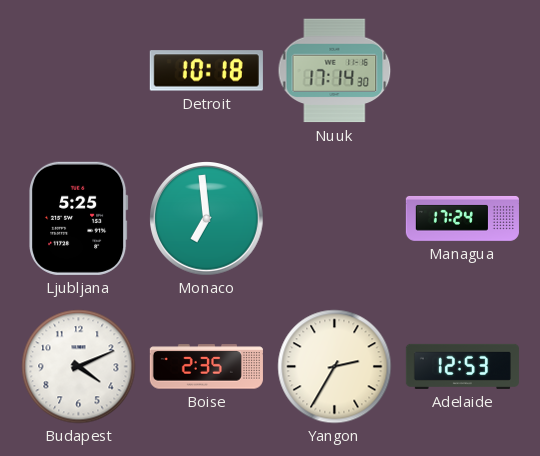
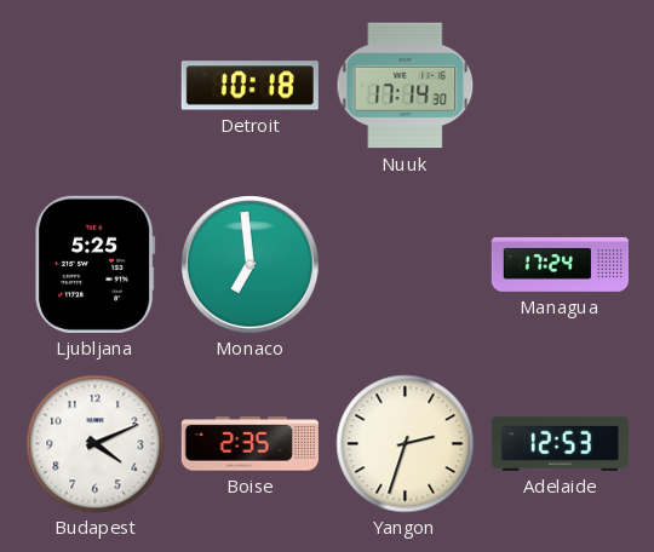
Yangon: 2:35 -> 2:33
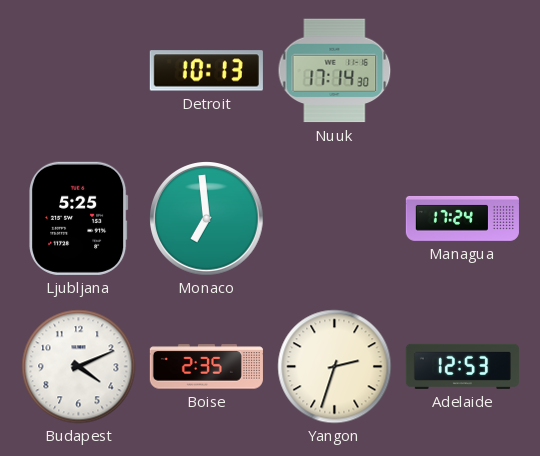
Detroit: 10:18 -> 10:13
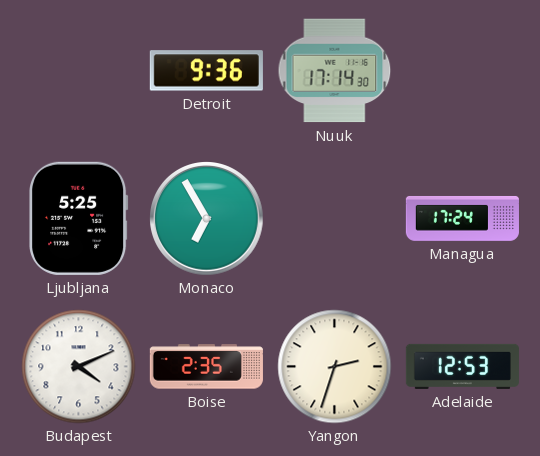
Detroit: 10:13 -> 9:36
Monaco: 6:59 -> 6:55
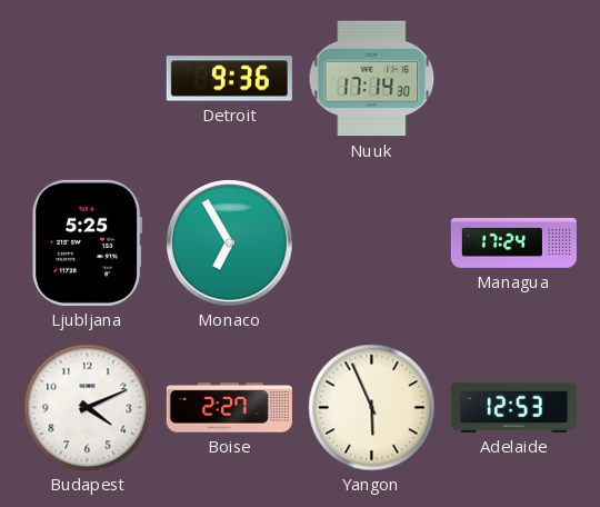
Boise: 2:35 -> 2:27
Yangon: 2:33 -> 5:56
